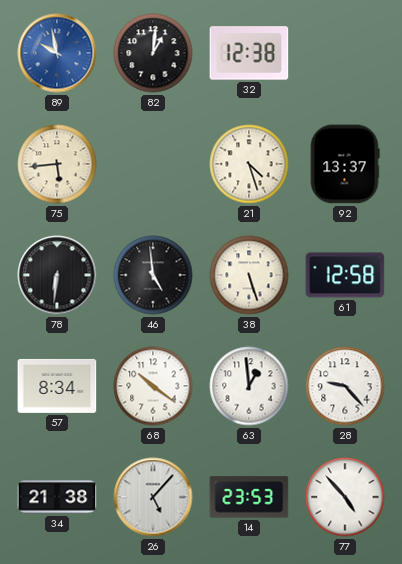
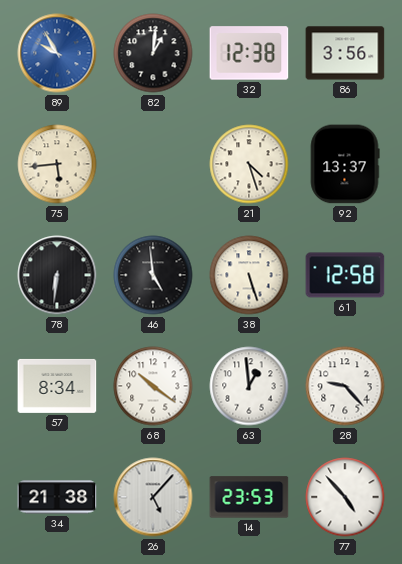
89: 9:58 -> 9:55
86: none -> 3:56
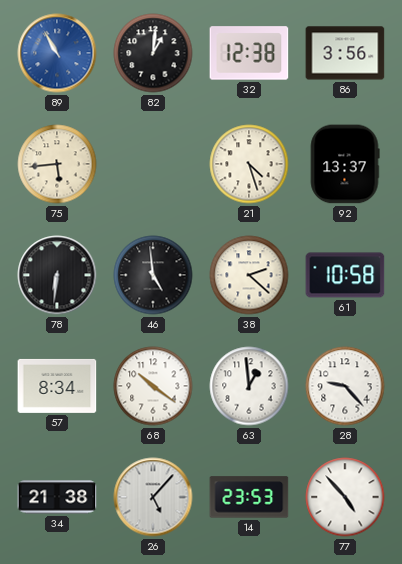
89: 9:55 -> 10:55
38: 5:27 -> 2:22
61: 12:58 -> 10:58
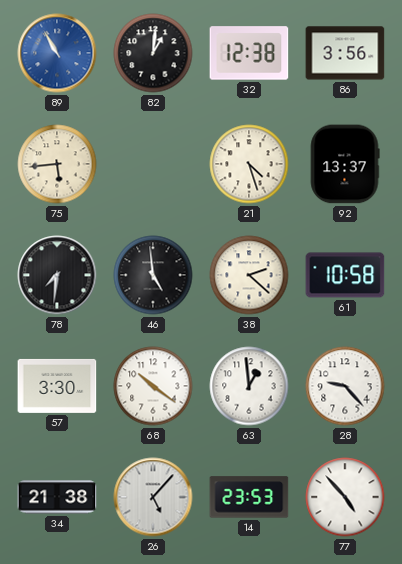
78: 6:31 -> 7:31
57: 8:34 -> 3:30
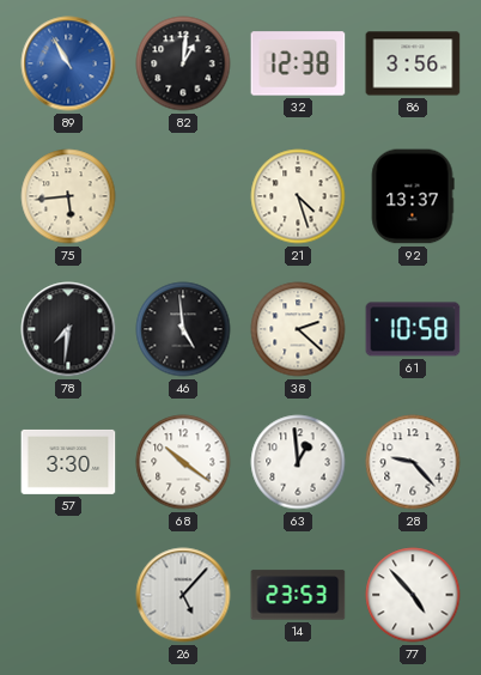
34: 21:38 -> none
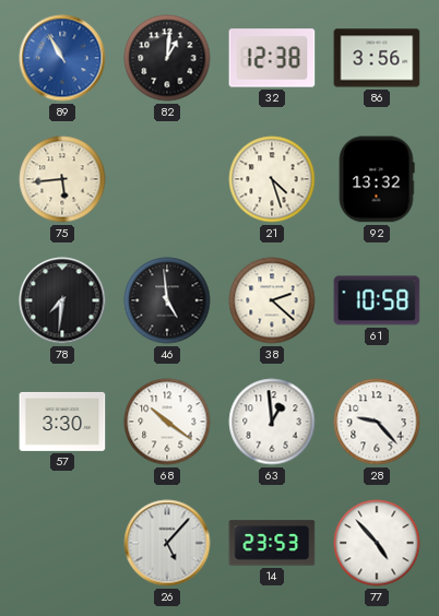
92: 13:37 -> 13:32
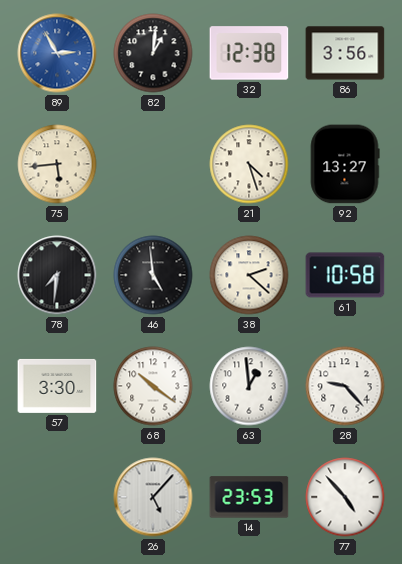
89: 10:55 -> 2:55
92: 13:32 -> 13:27
